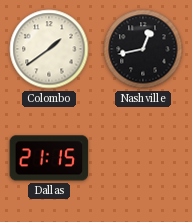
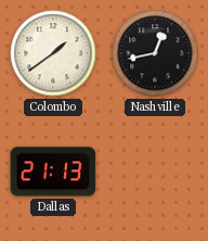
Dallas: 21:15 -> 21:13
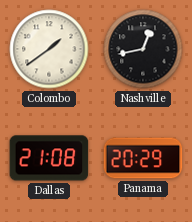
Dallas: 21:13 -> 21:08
Panama: none -> 20:29
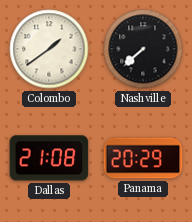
Nashville: 12:43 -> 7:38
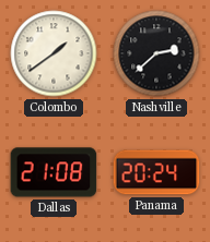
Nashville: 7:38 -> 2:38
Panama: 20:29 -> 20:24
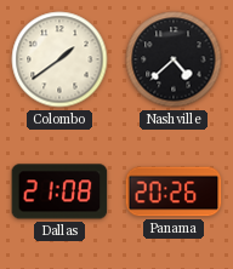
Nashville: 2:38 -> 4:38
Panama: 20:24 -> 20:26
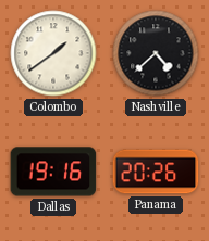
Dallas: 21:08 -> 19:16
